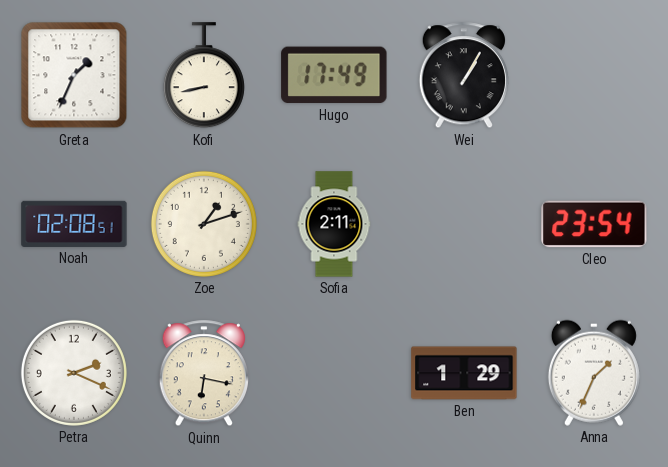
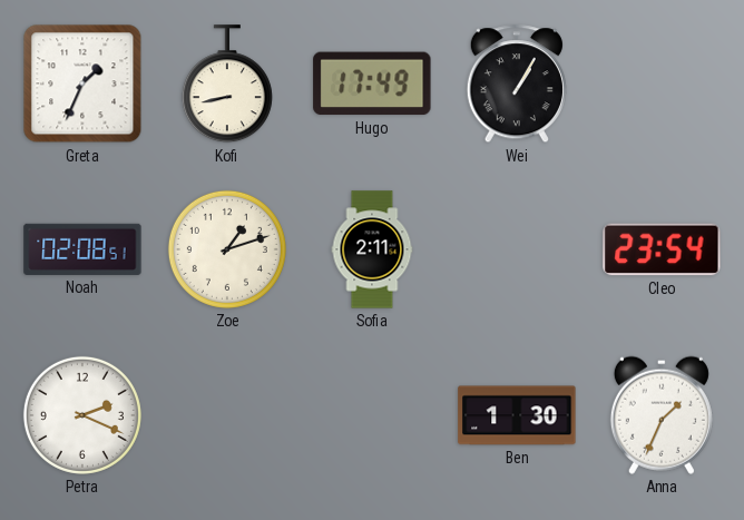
Quinn: 6:17 -> none
Ben: 1:29 -> 1:30
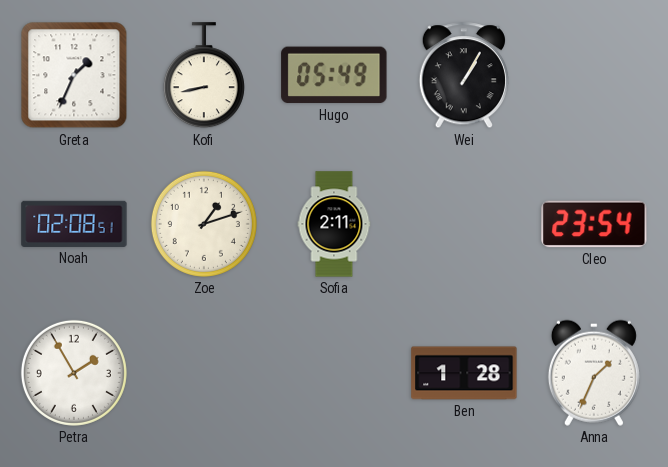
Hugo: 17:49 -> 05:49
Petra: 2:19 -> 1:55
Ben: 1:30 -> 1:28
